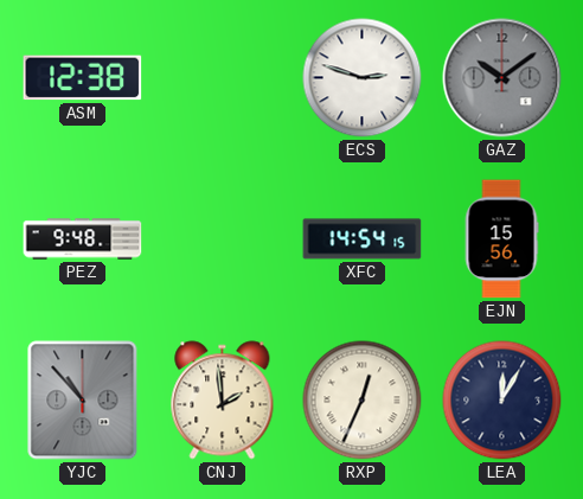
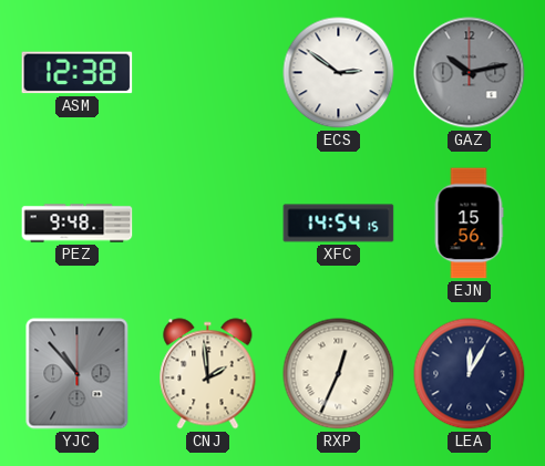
ECS: 2:48 -> 2:51
GAZ: 10:09 -> 10:13
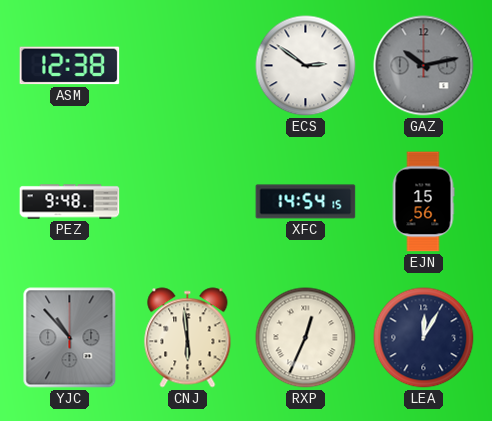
CNJ: 1:59 -> 5:59
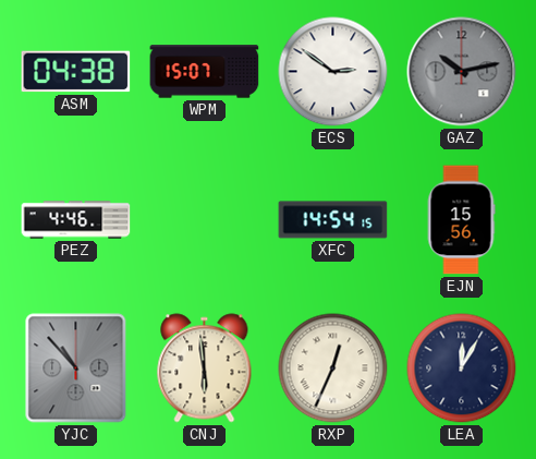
ASM: 12:38 -> 04:38
WPM: none -> 15:07
PEZ: 9:48 -> 4:46
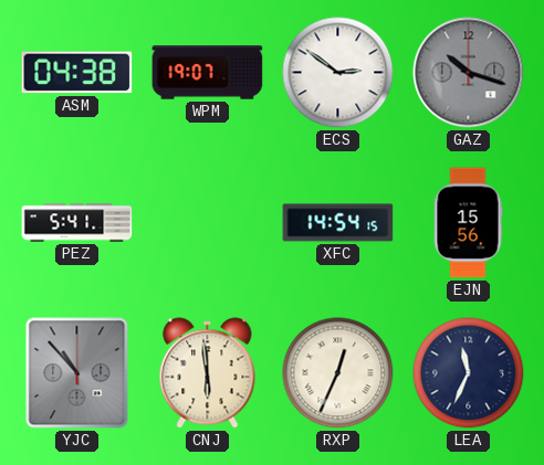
WPM: 15:07 -> 19:07
GAZ: 10:13 -> 10:18
PEZ: 4:46 -> 5:41
LEA: 12:05 -> 11:34
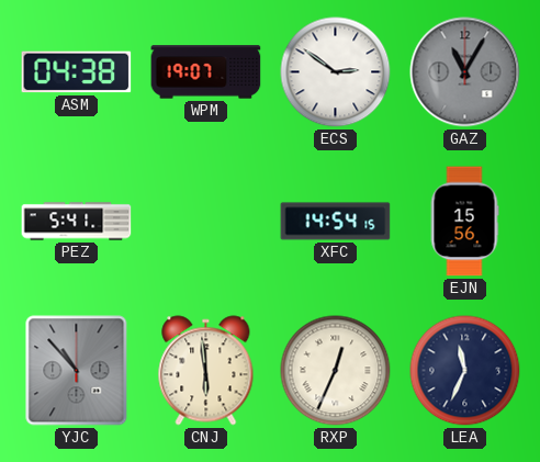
GAZ: 10:18 -> 11:05
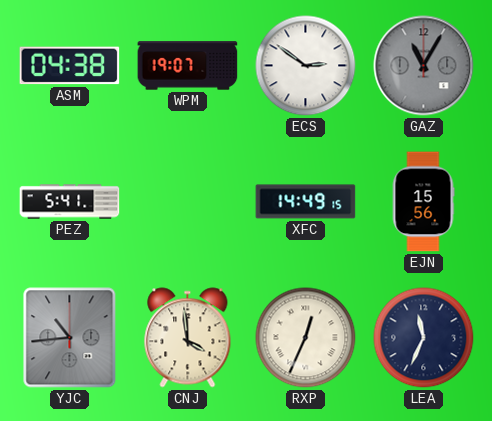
XFC: 14:54 -> 14:49
YJC: 10:53 -> 10:44
CNJ: 5:59 -> 3:59
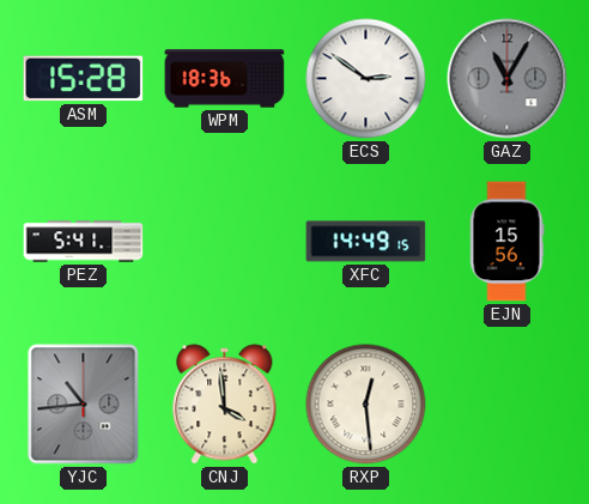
ASM: 04:38 -> 15:28
WPM: 19:07 -> 18:36
RXP: 12:34 -> 12:29
LEA: 11:34 -> none
